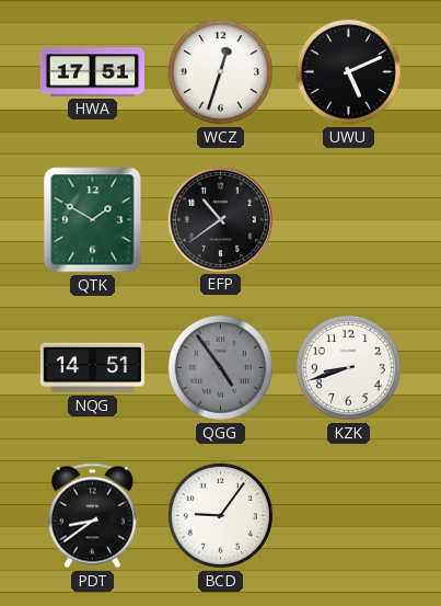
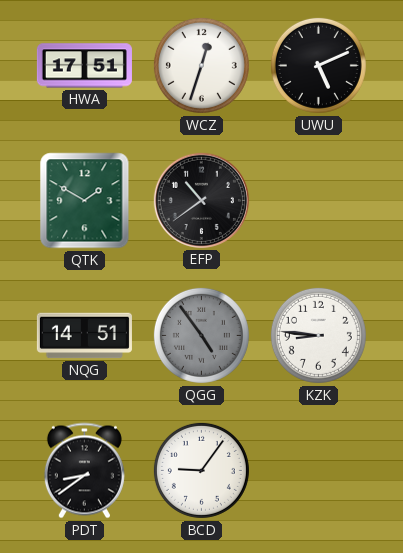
KZK: 8:42 -> 8:46
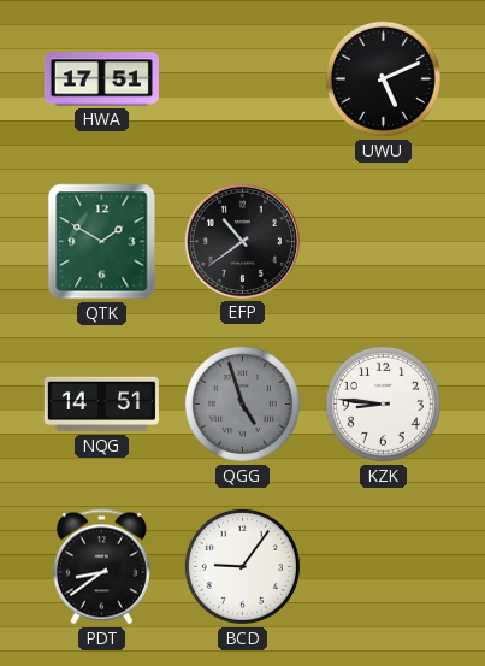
WCZ: 12:33 -> none
QGG: 4:54 -> 4:57
